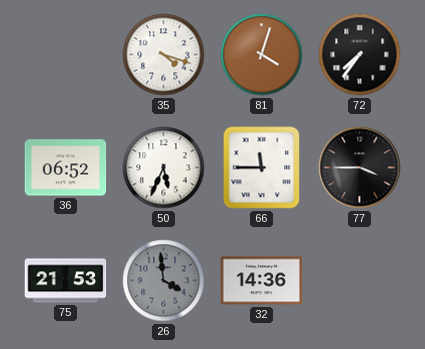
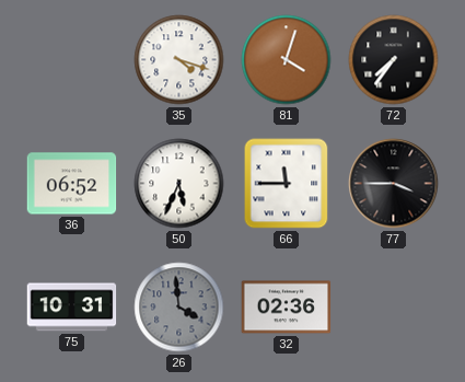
75: 21:53 -> 10:31
32: 14:36 -> 02:36
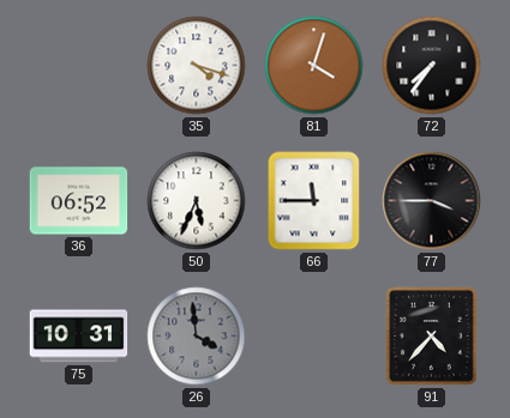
32: 02:36 -> none
91: none -> 4:37
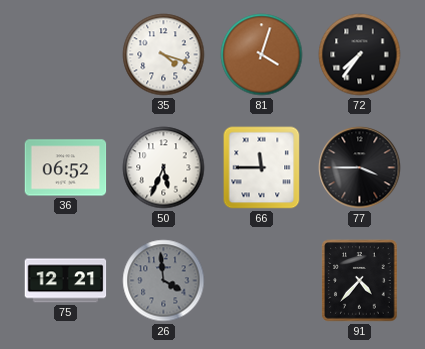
75: 10:31 -> 12:21
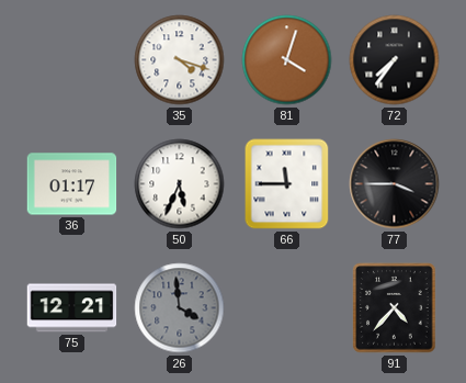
36: 06:52 -> 01:17
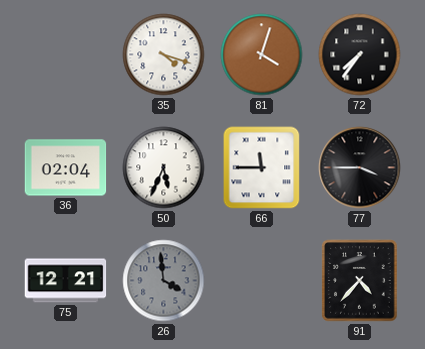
36: 01:17 -> 02:04
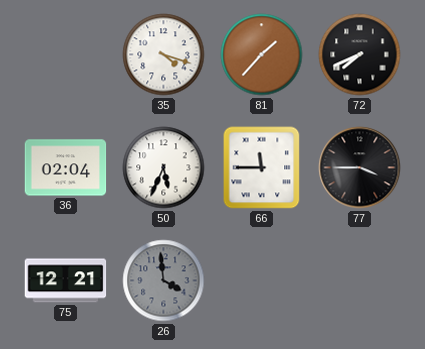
81: 4:03 -> 1:37
72: 7:36 -> 7:41
91: 4:37 -> none
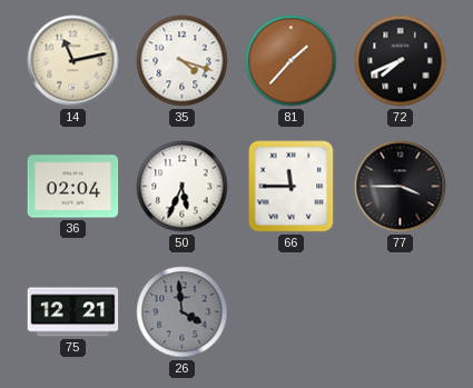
14: none -> 11:13
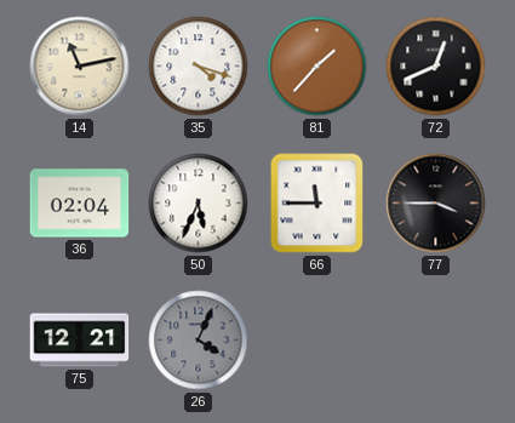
72: 7:41 -> 12:41
26: 3:59 -> 4:04
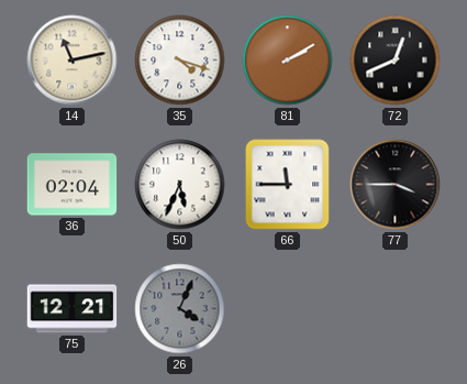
81: 1:37 -> 2:10
